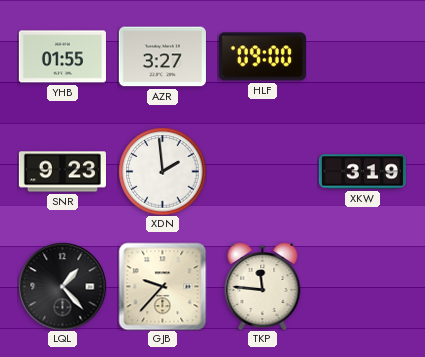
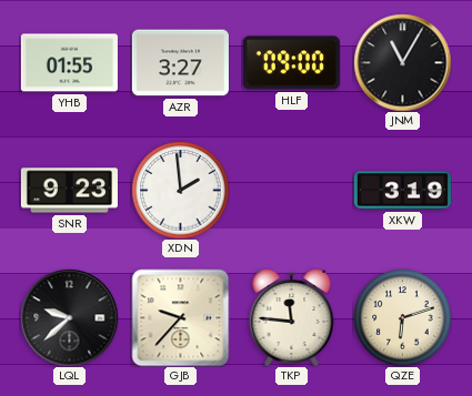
JNM: none -> 11:05
LQL: 1:23 -> 9:38
QZE: none -> 6:12
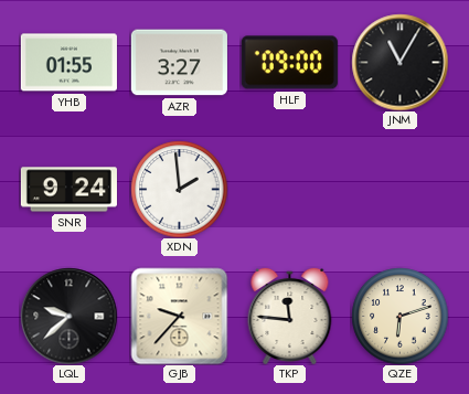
SNR: 9:23 -> 9:24
XKW: 3:19 -> none
